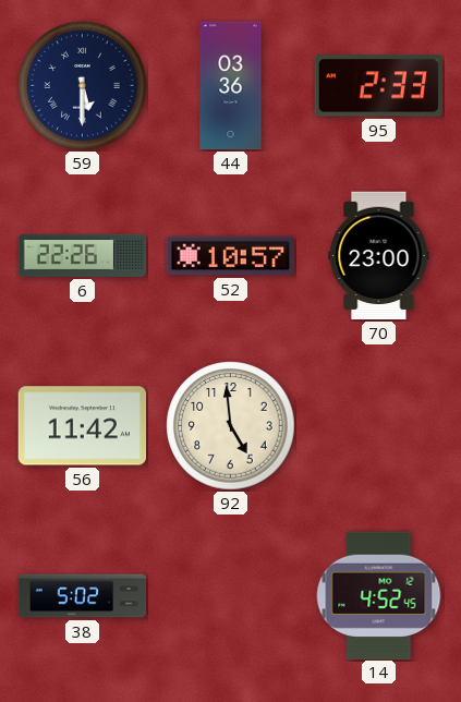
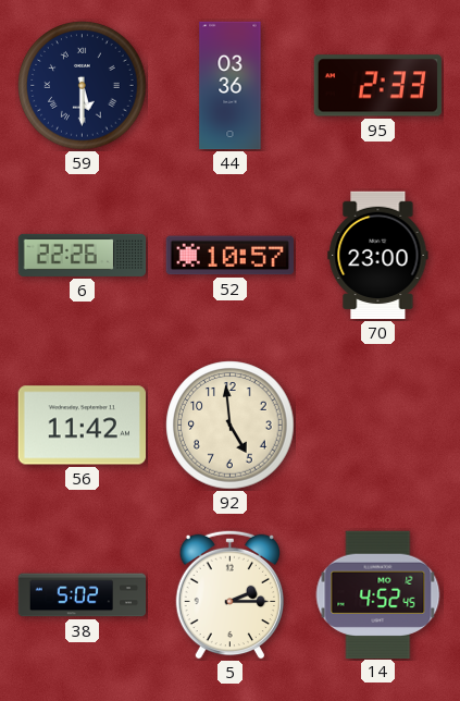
5: none -> 2:15
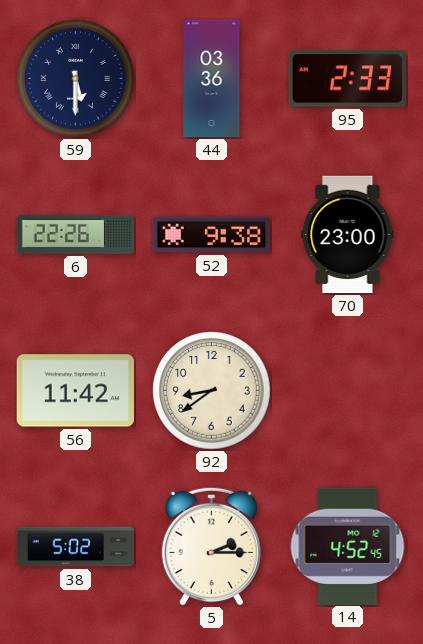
52: 10:57 -> 9:38
92: 4:59 -> 8:39
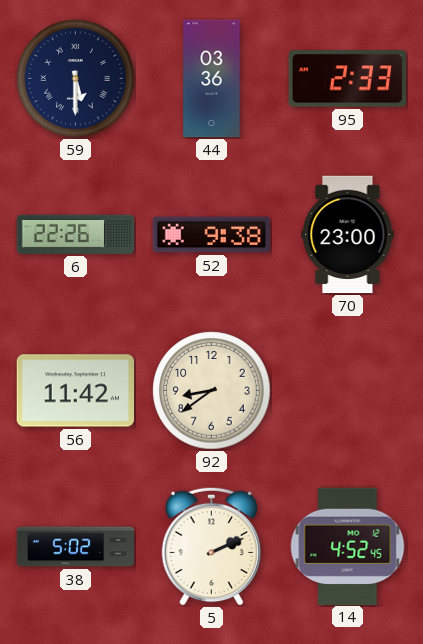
5: 2:15 -> 2:11
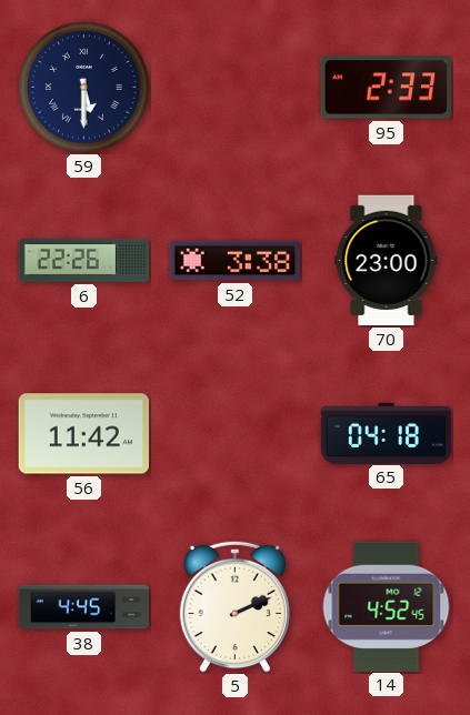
44: 03:36 -> none
52: 9:38 -> 3:38
92: 8:39 -> none
65: none -> 04:18
38: 5:02 -> 4:45
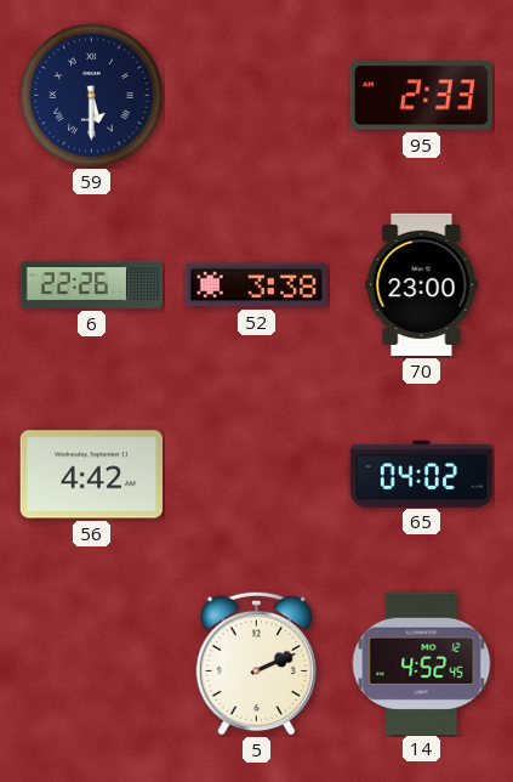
56: 11:42 -> 4:42
65: 04:18 -> 04:02
38: 4:45 -> none
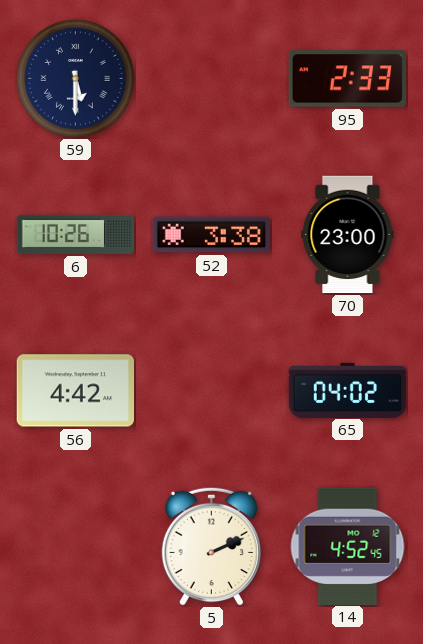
6: 22:26 -> 10:26
